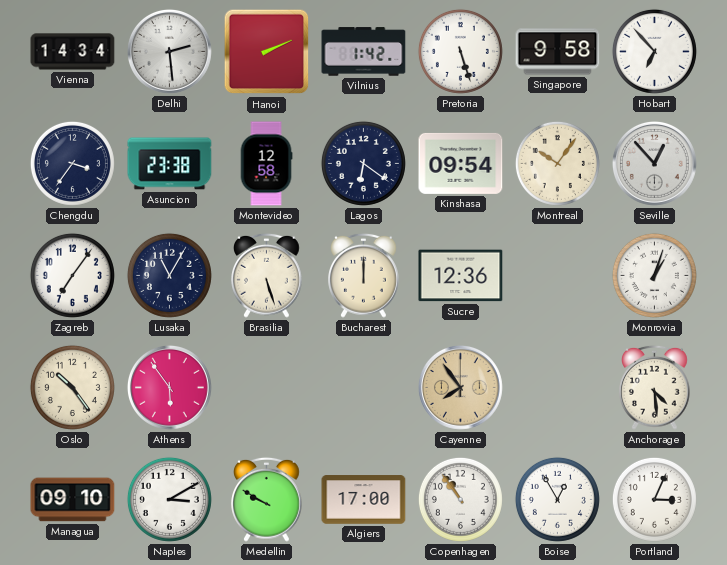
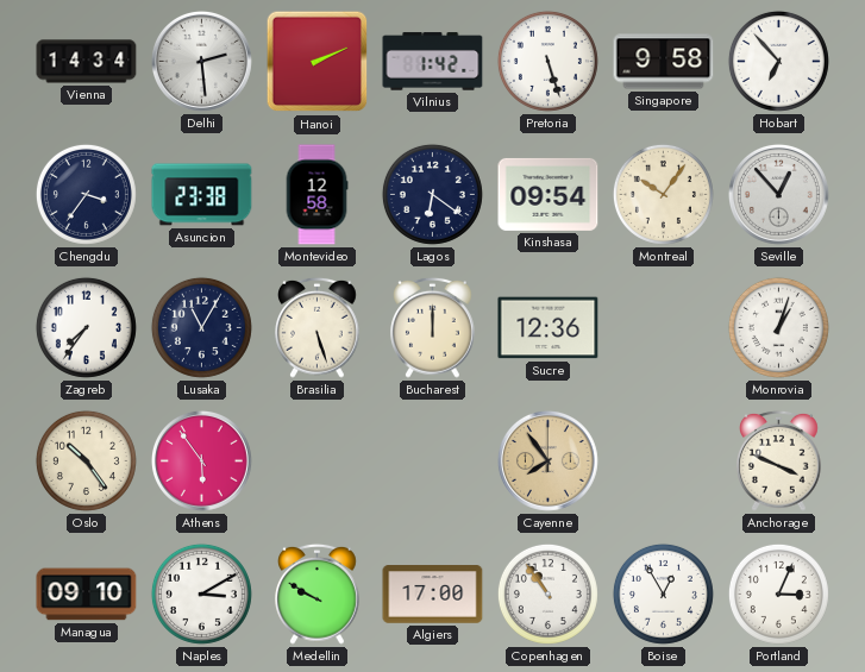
Zagreb: 7:06 -> 7:36
Anchorage: 4:29 -> 3:49
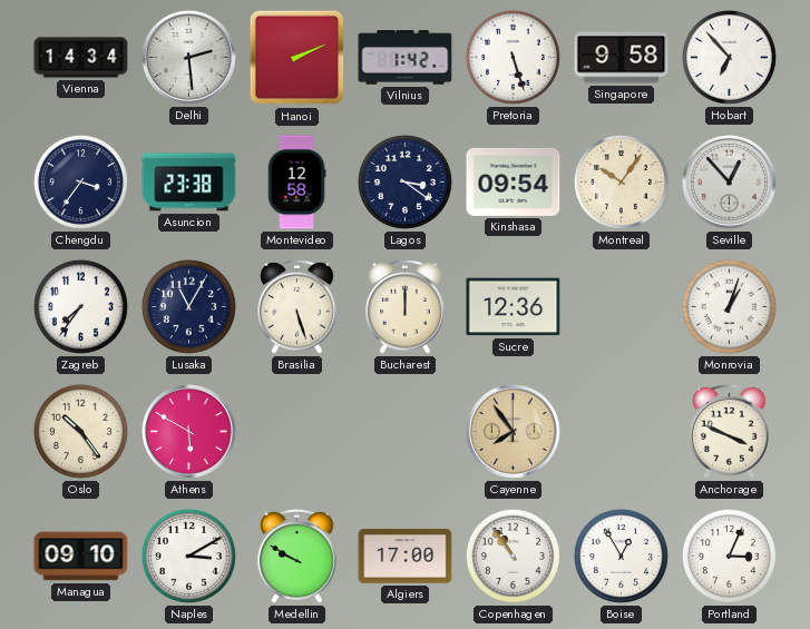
Lagos: 6:21 -> 3:21
Athens: 5:54 -> 5:50
